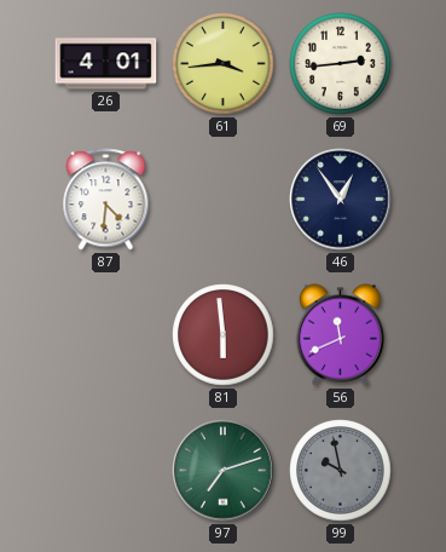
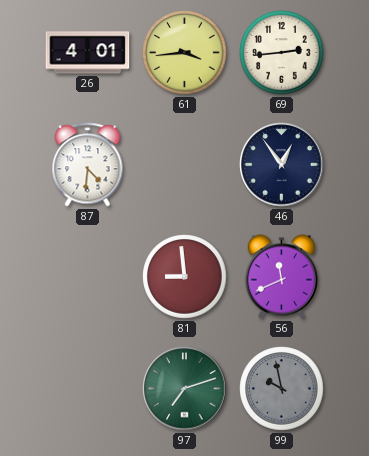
81: 5:59 -> 8:59
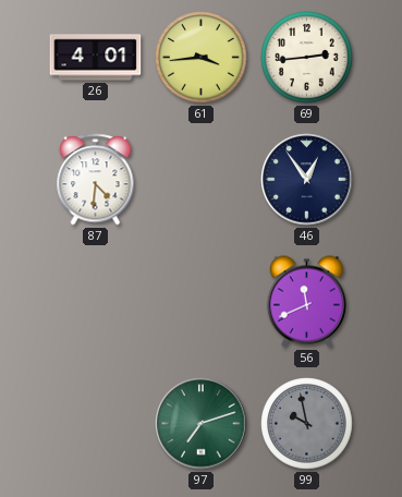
81: 8:59 -> none
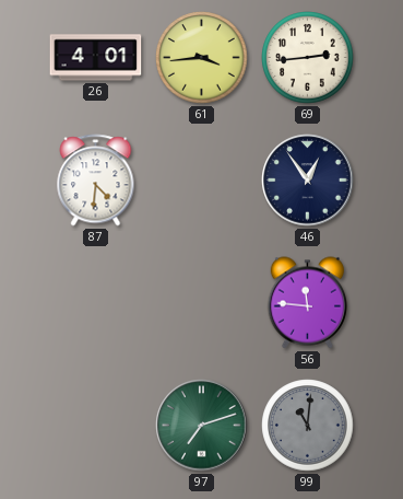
56: 11:41 -> 11:46
99: 9:58 -> 11:01
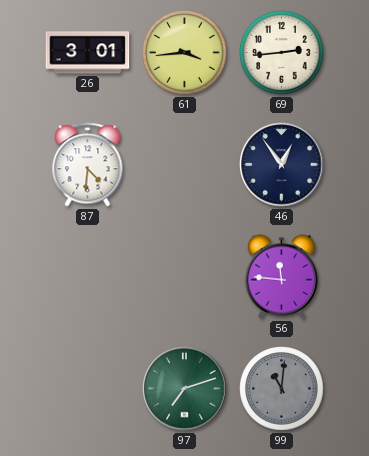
26: 4:01 -> 3:01
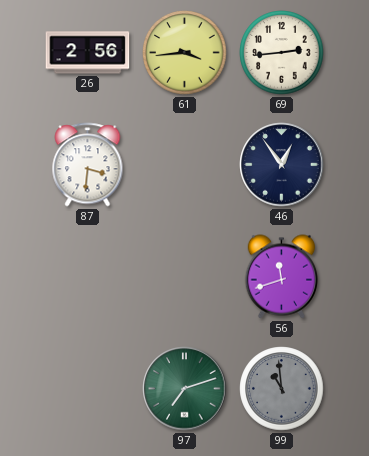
26: 3:01 -> 2:56
87: 4:31 -> 3:31
56: 11:46 -> 11:42
99: 11:01 -> 10:59
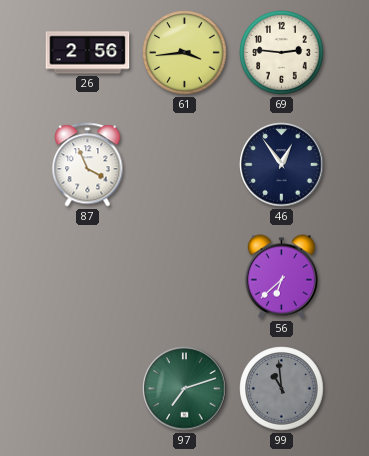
69: 2:44 -> 2:46
87: 3:31 -> 3:56
56: 11:42 -> 6:38
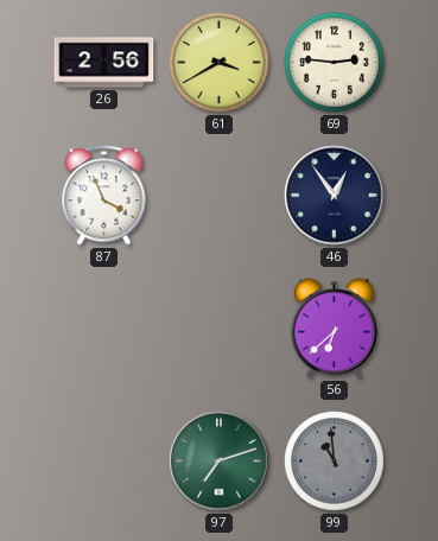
61: 3:44 -> 3:40
